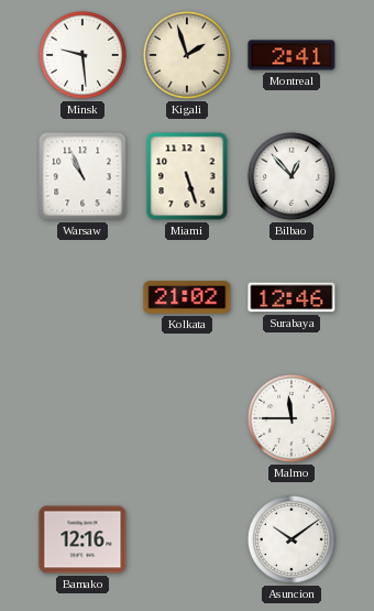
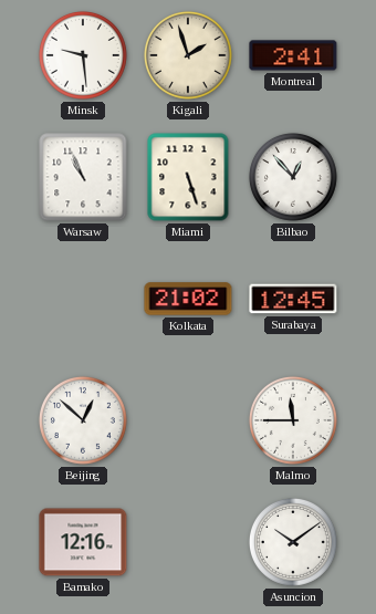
Surabaya: 12:46 -> 12:45
Beijing: none -> 12:52
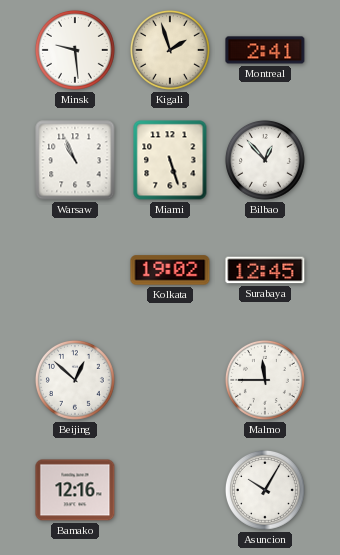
Kolkata: 21:02 -> 19:02
Asuncion: 10:09 -> 10:05
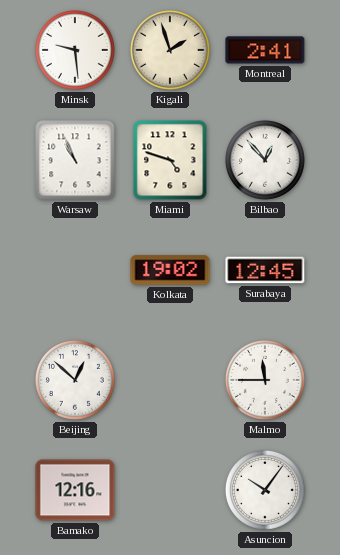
Miami: 5:27 -> 4:48
Asuncion: 10:05 -> 10:06
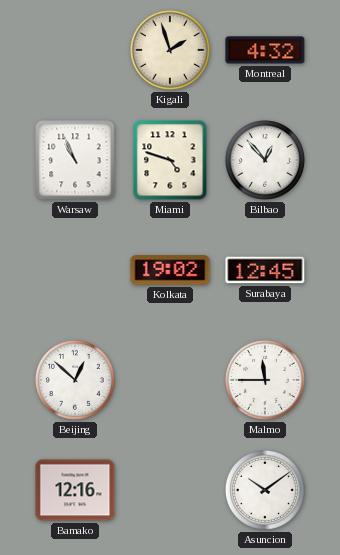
Minsk: 9:29 -> none
Montreal: 2:41 -> 4:32
Asuncion: 10:06 -> 10:09
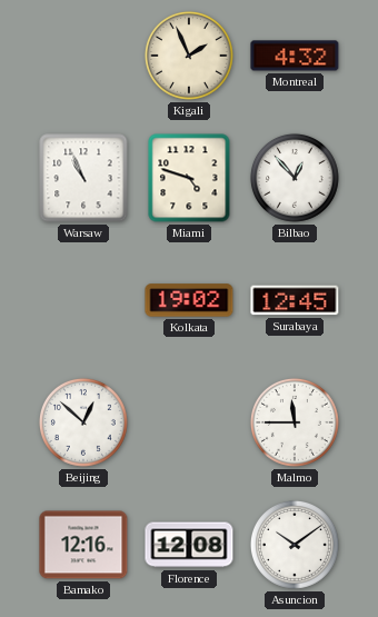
Kigali: 1:57 -> 1:56
Florence: none -> 12:08
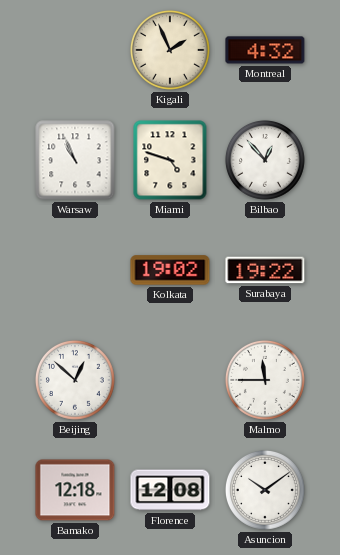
Surabaya: 12:45 -> 19:22
Bamako: 12:16 -> 12:18
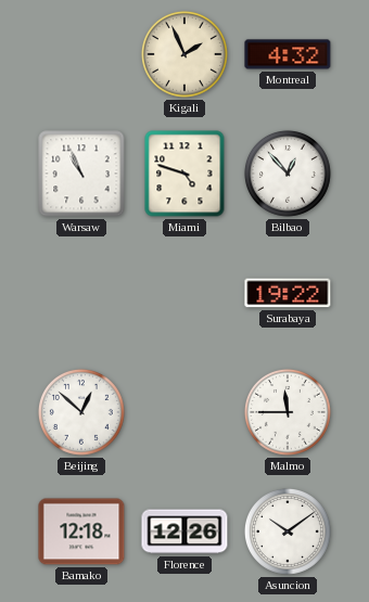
Kolkata: 19:02 -> none
Florence: 12:08 -> 12:26
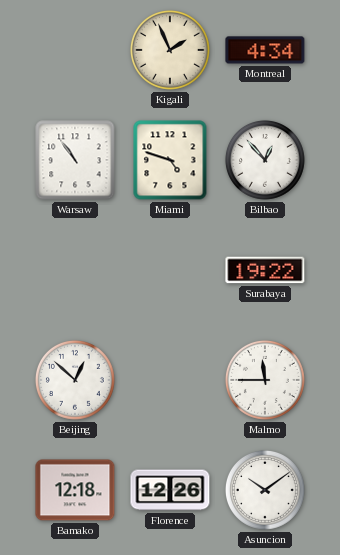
Montreal: 4:32 -> 4:34
Warsaw: 10:56 -> 10:54
